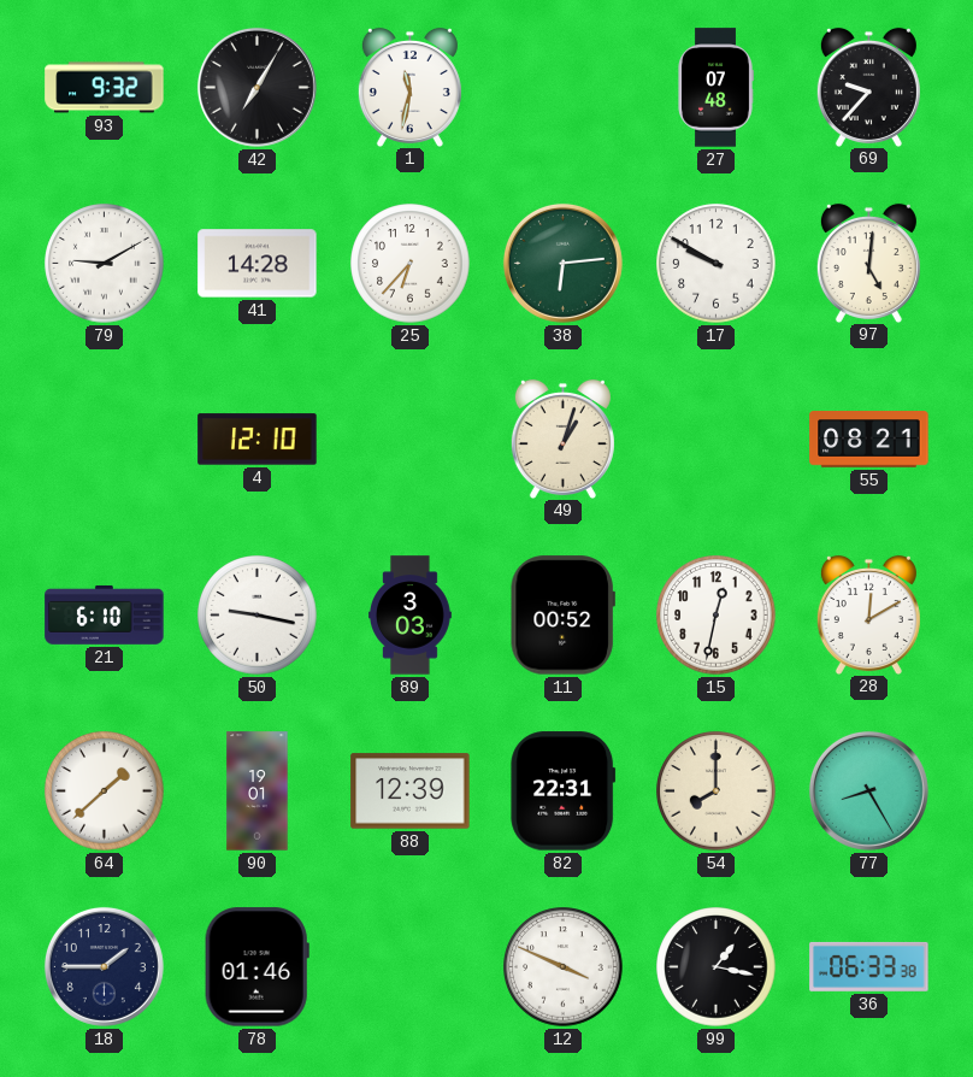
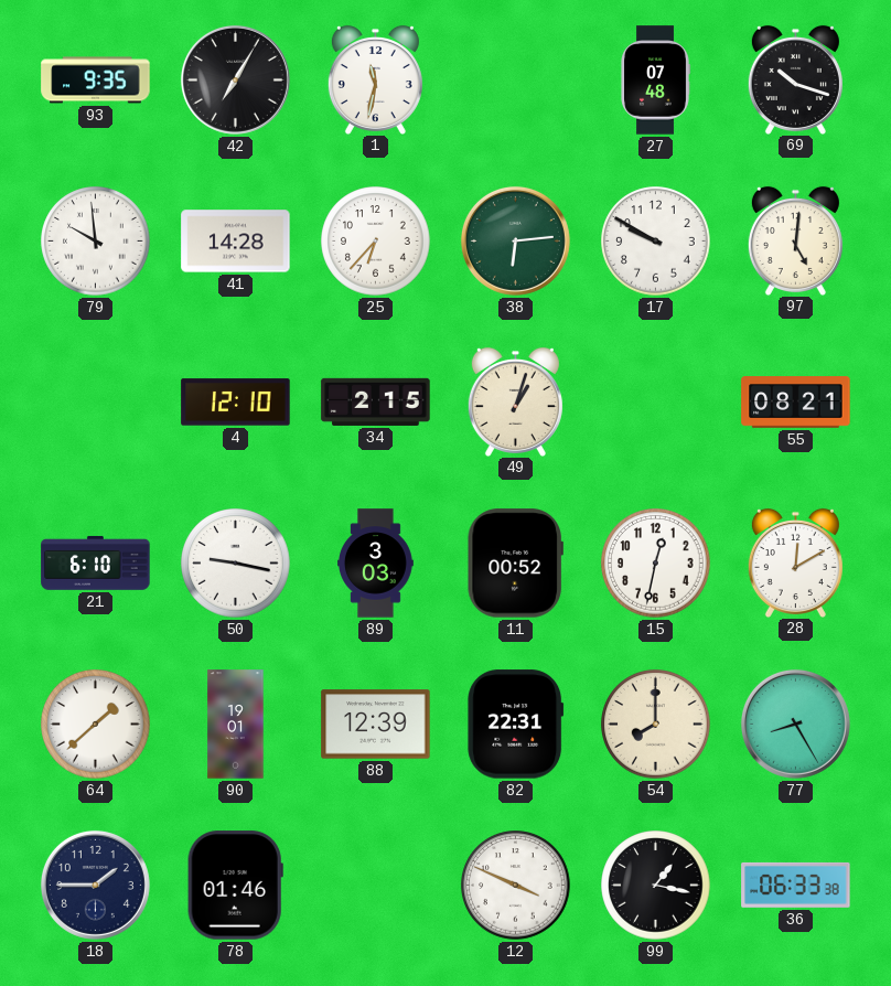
93: 9:32 -> 9:35
69: 9:37 -> 10:18
79: 9:10 -> 9:59
34: none -> 2:15
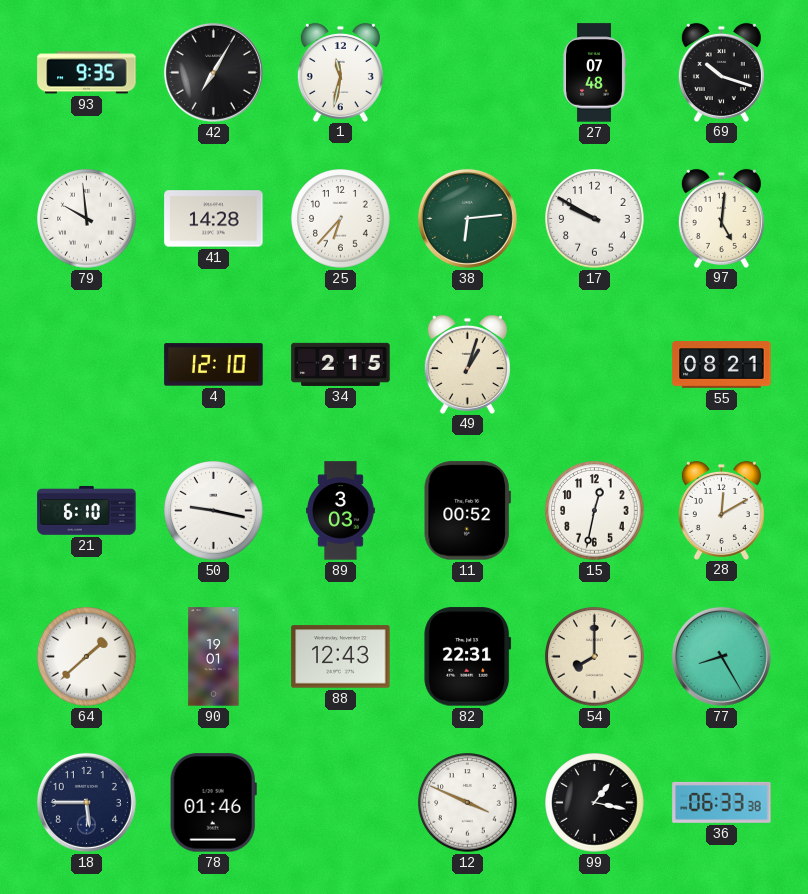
88: 12:39 -> 12:43
18: 1:45 -> 5:45
